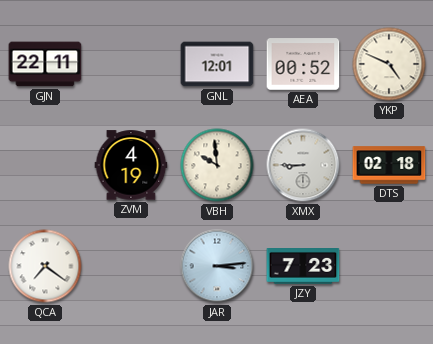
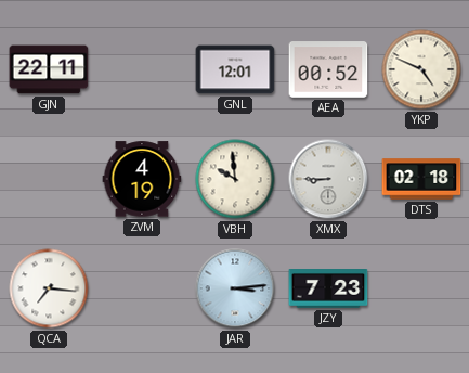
QCA: 7:21 -> 7:16
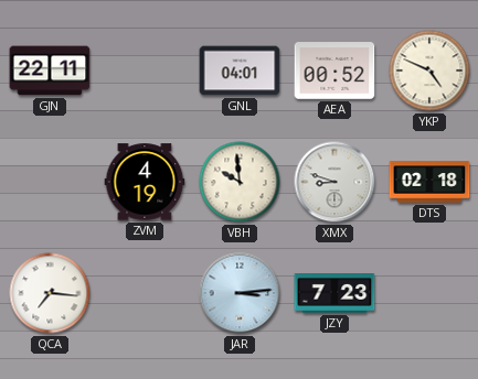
GNL: 12:01 -> 04:01
XMX: 8:45 -> 8:48
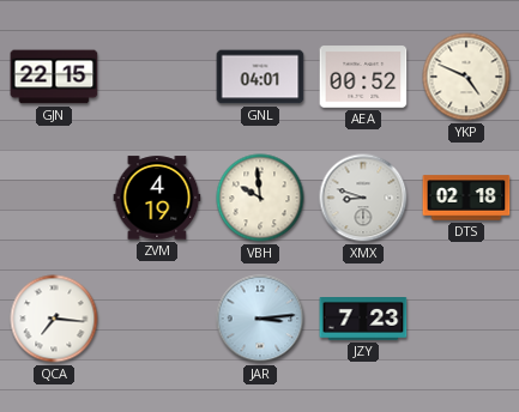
GJN: 22:11 -> 22:15
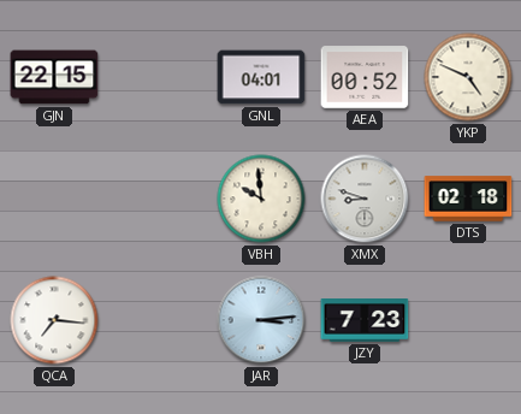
ZVM: 4:19 -> none
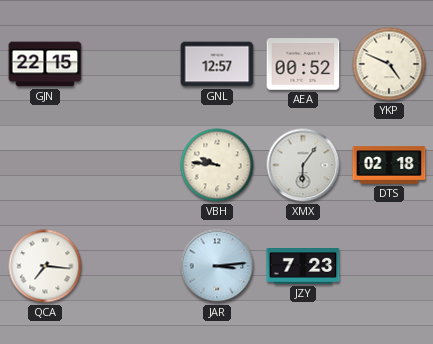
GNL: 04:01 -> 12:57
VBH: 9:59 -> 9:46
XMX: 8:48 -> 6:06
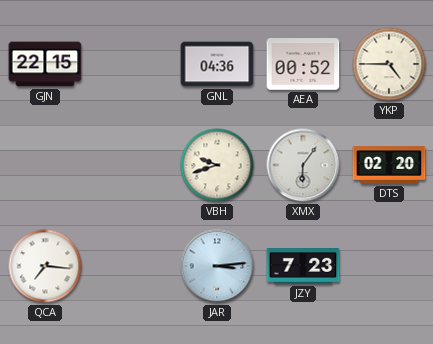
GNL: 12:57 -> 04:36
YKP: 4:49 -> 4:45
VBH: 9:46 -> 9:42
DTS: 02:18 -> 02:20
